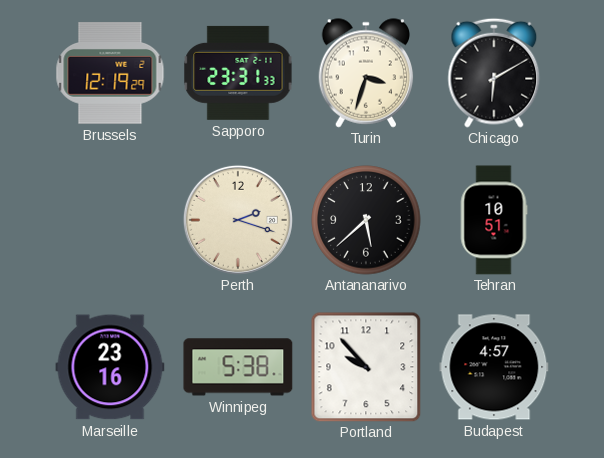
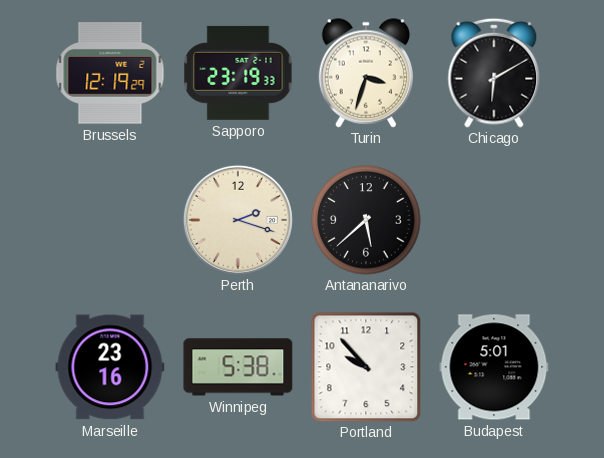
Sapporo: 23:31 -> 23:19
Tehran: 10:51 -> none
Budapest: 4:57 -> 5:01
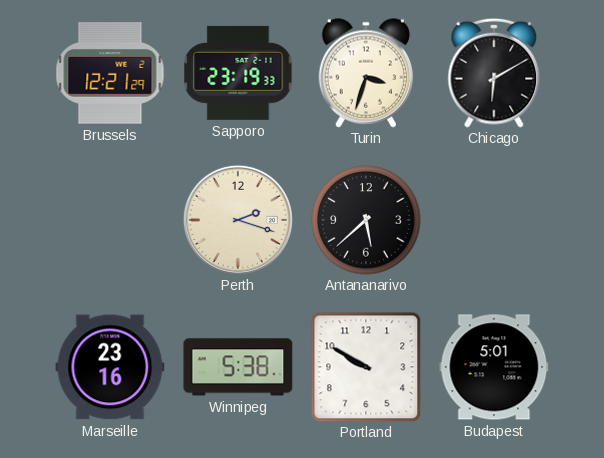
Brussels: 12:19 -> 12:21
Portland: 9:53 -> 9:50
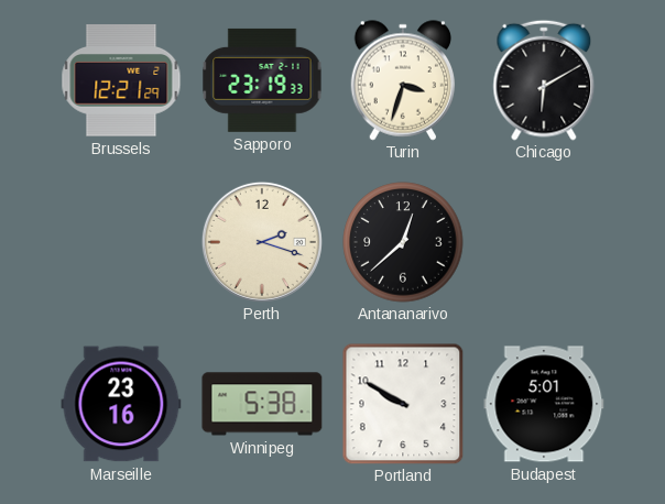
Antananarivo: 5:38 -> 12:38
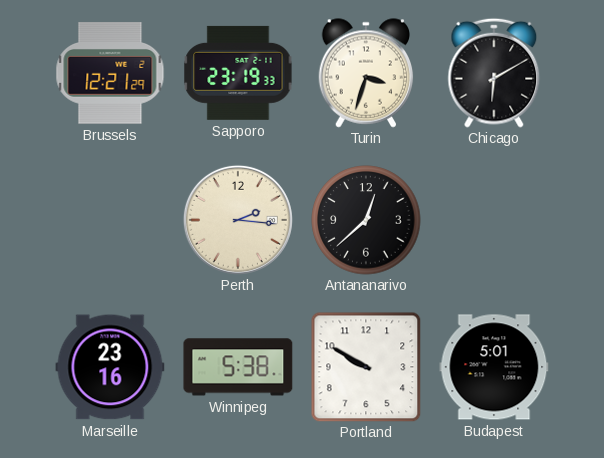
Perth: 2:18 -> 2:16
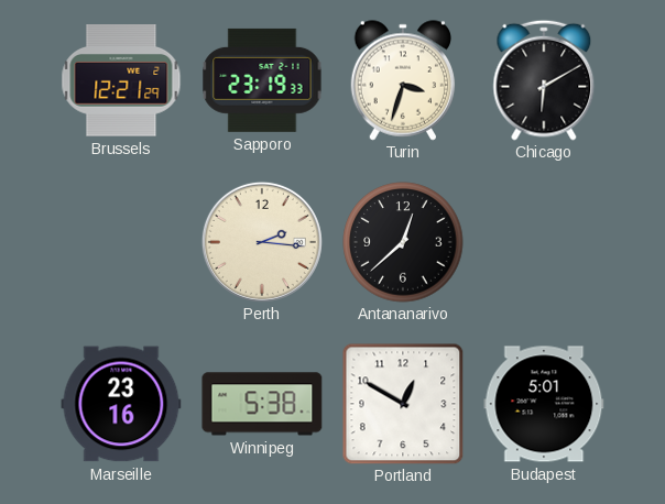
Portland: 9:50 -> 12:50
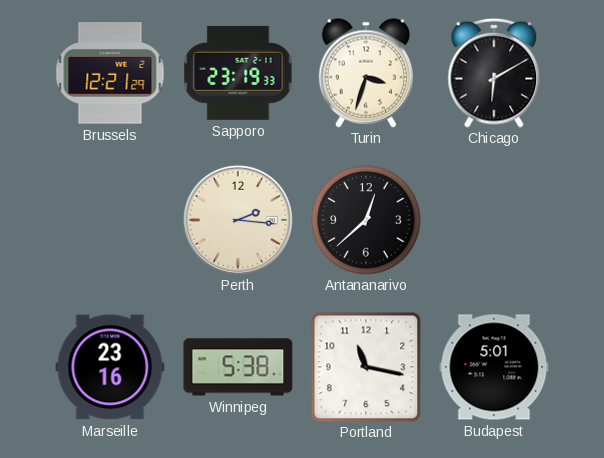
Portland: 12:50 -> 11:17
